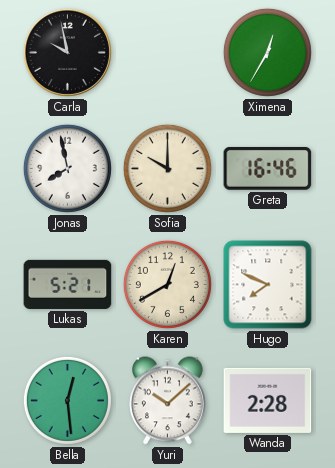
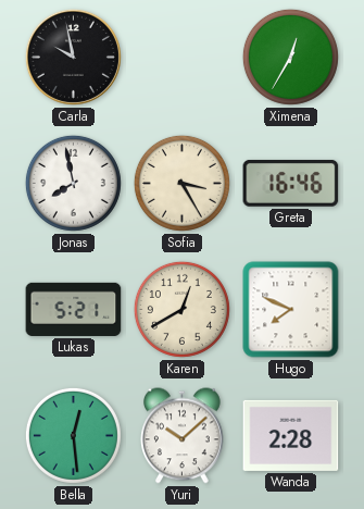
Sofia: 10:00 -> 3:25
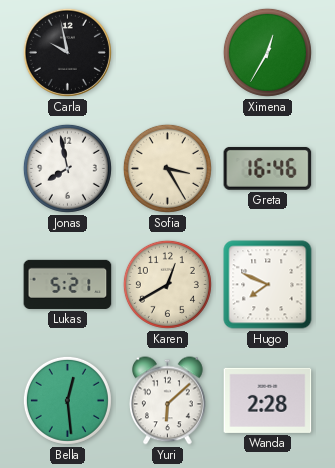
Yuri: 10:08 -> 6:08
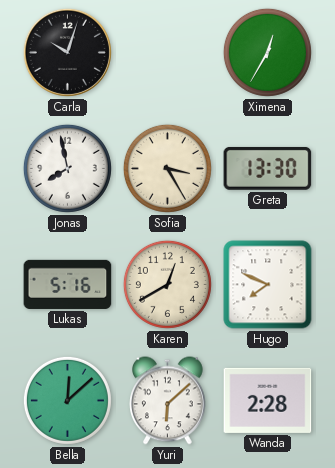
Carla: 9:58 -> 10:03
Greta: 16:46 -> 13:30
Lukas: 5:21 -> 5:16
Bella: 12:29 -> 12:08
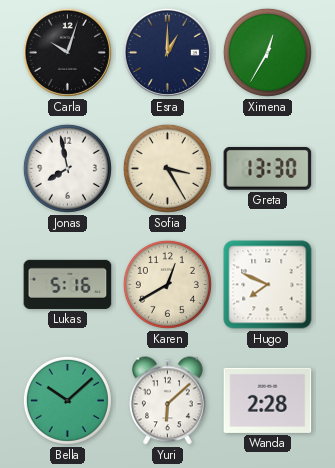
Esra: none -> 1:00
Bella: 12:08 -> 10:08
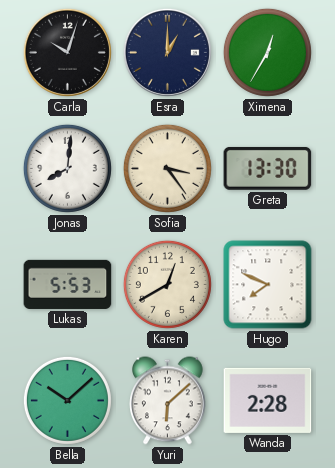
Jonas: 7:58 -> 8:01
Sofia: 3:25 -> 3:24
Lukas: 5:16 -> 5:53
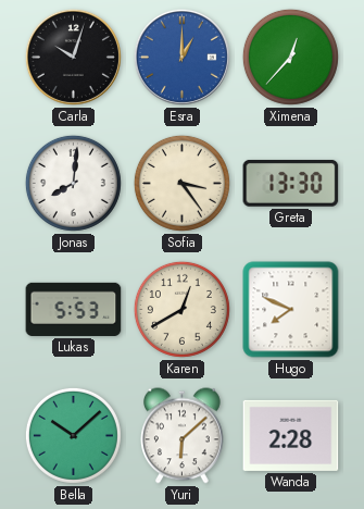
Esra dial: navy -> blue
Ximena: 12:35 -> 12:37
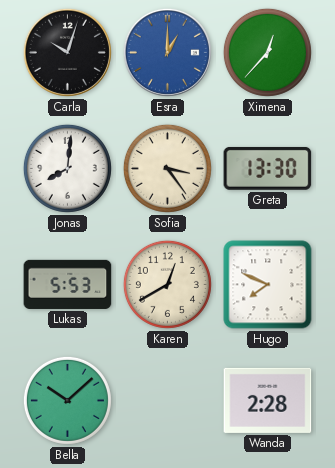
Yuri: 6:08 -> none
